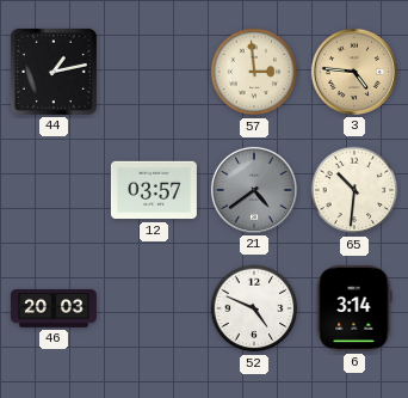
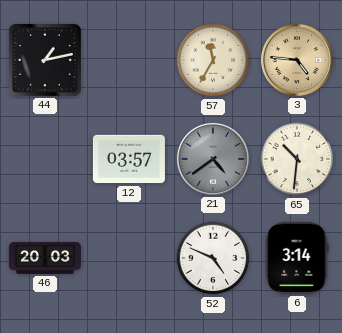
57: 2:59 -> 11:35
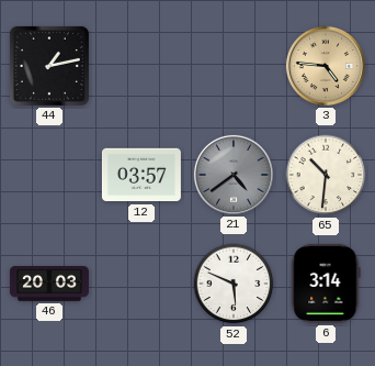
57: 11:35 -> none
52: 4:49 -> 5:49
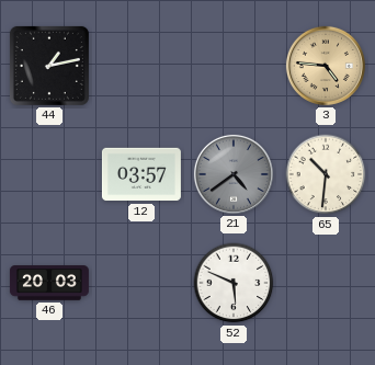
6: 3:14 -> none
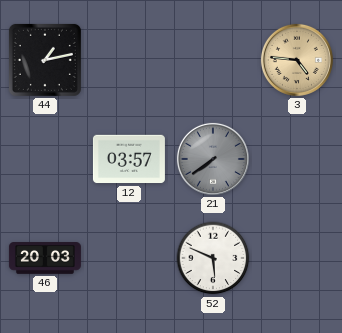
21: 4:39 -> 7:39
65: 10:31 -> none
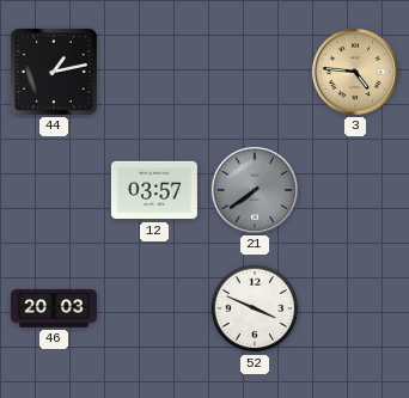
52: 5:49 -> 3:49
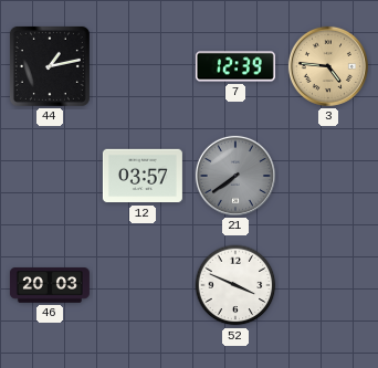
7: none -> 12:39
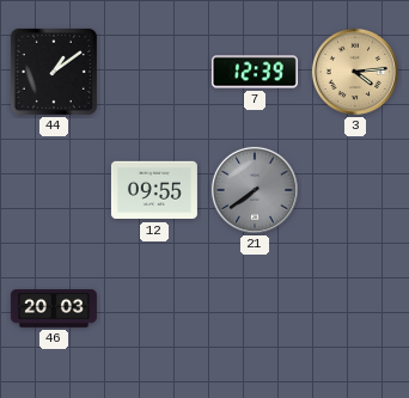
44: 1:13 -> 1:09
3: 4:46 -> 4:14
12: 03:57 -> 09:55
52: 3:49 -> none
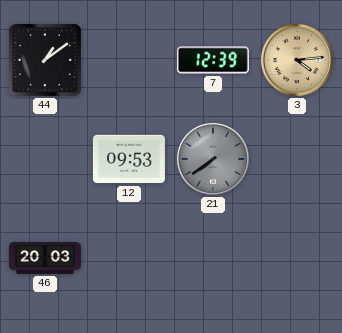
12: 09:55 -> 09:53
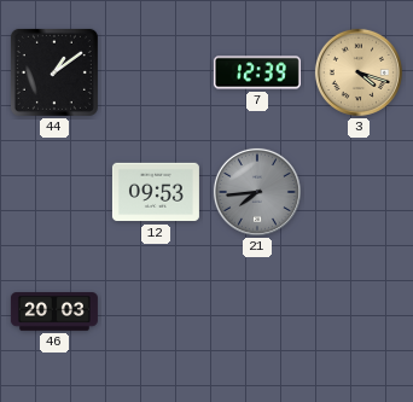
3: 4:14 -> 4:18
21: 7:39 -> 7:44
